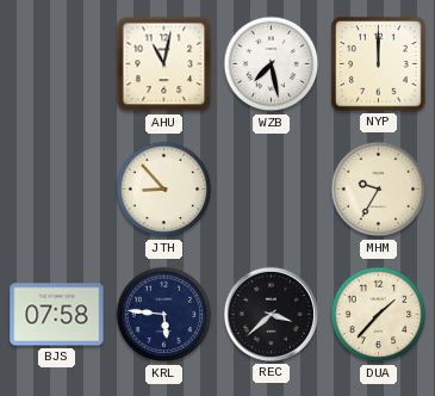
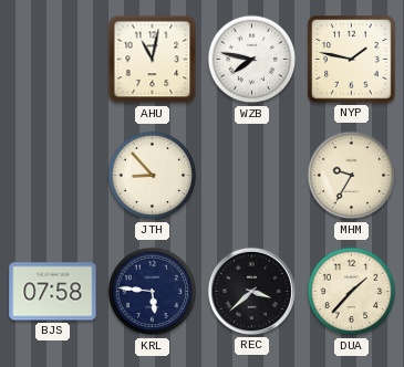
WZB: 7:28 -> 7:47
NYP: 12:00 -> 1:47
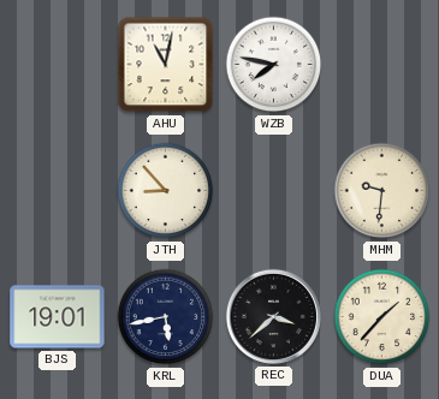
NYP: 1:47 -> none
MHM: 9:35 -> 9:31
BJS: 07:58 -> 19:01
KRL: 5:46 -> 5:43
